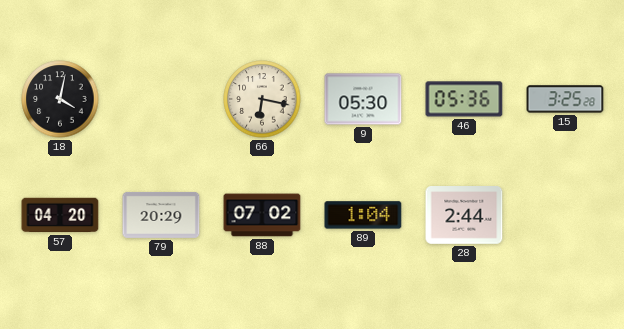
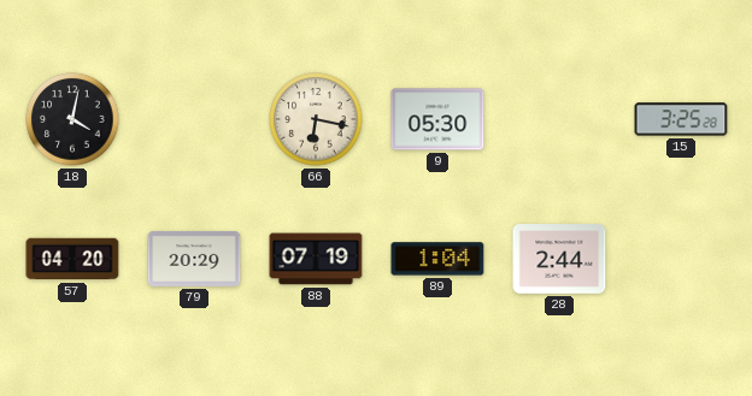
46: 05:36 -> none
88: 07:02 -> 07:19
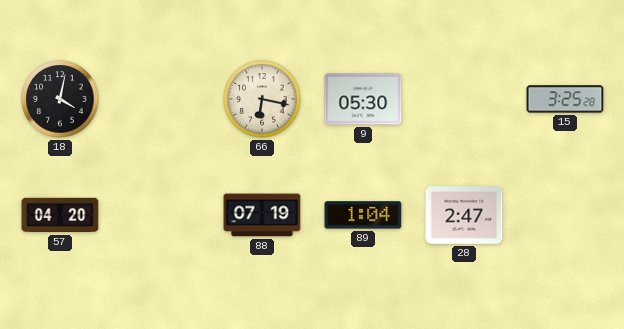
79: 20:29 -> none
28: 2:44 -> 2:47
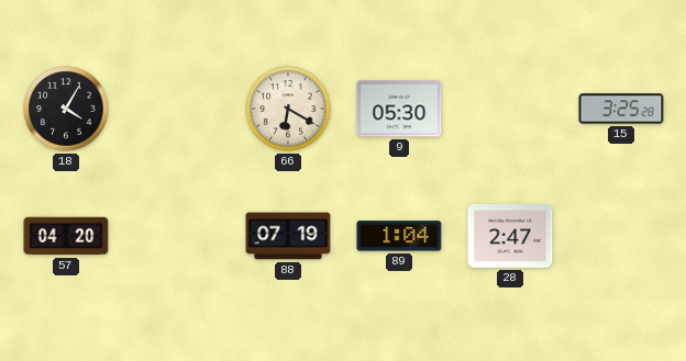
18: 4:02 -> 4:05
66: 6:17 -> 6:20
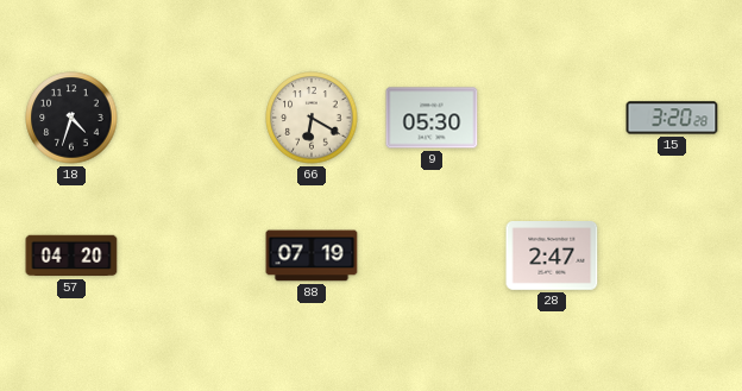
18: 4:05 -> 4:33
15: 3:25 -> 3:20
89: 1:04 -> none
